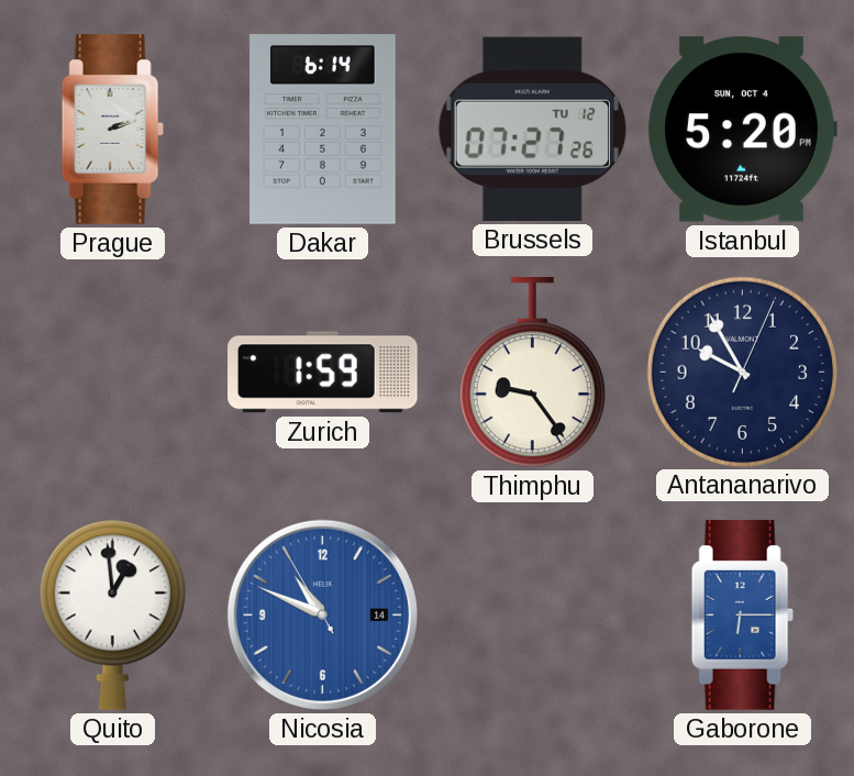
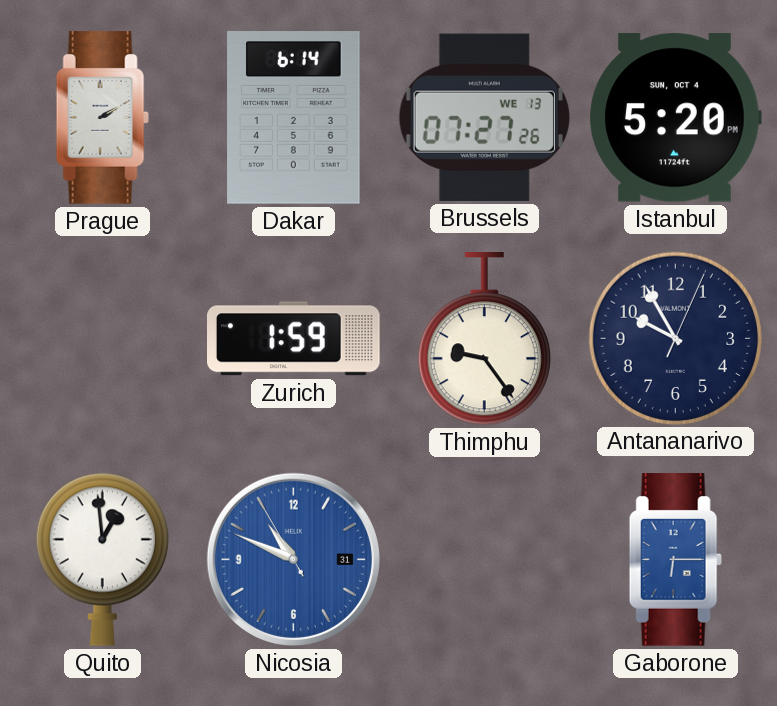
Prague: 2:12 -> 2:10
Brussels date: TU 12 -> WE 13
Nicosia date: 14 -> 31
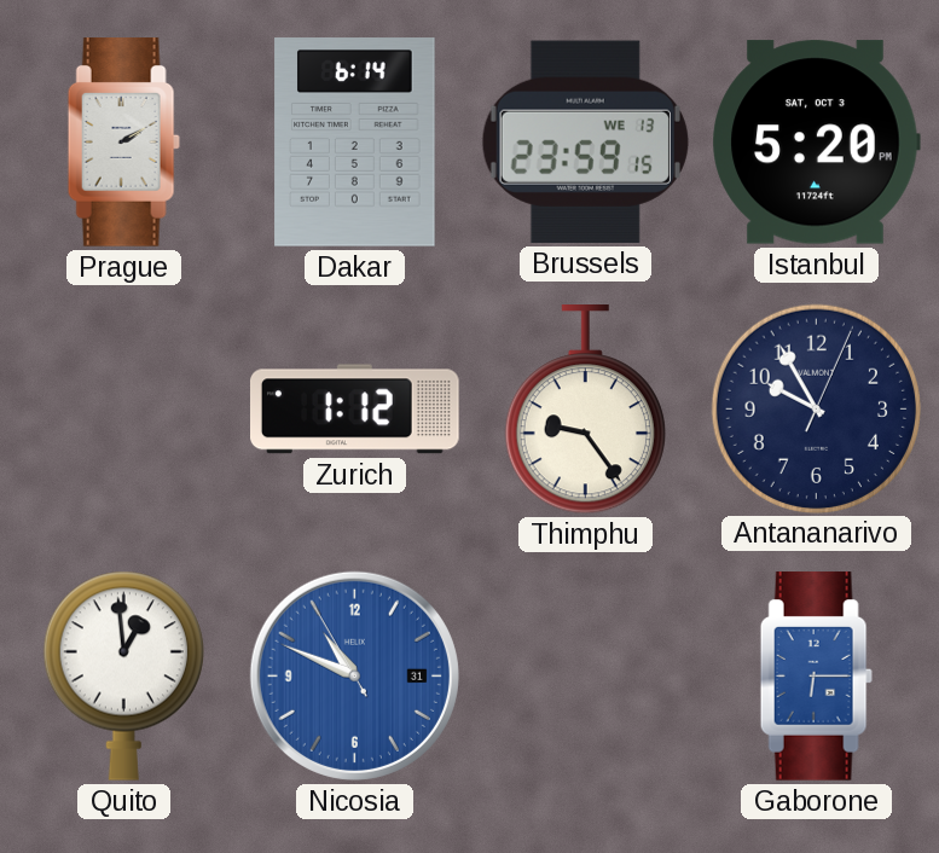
Brussels: 07:27 -> 23:59
Istanbul date: SUN, OCT 4 -> SAT, OCT 3
Zurich: 1:59 -> 1:12
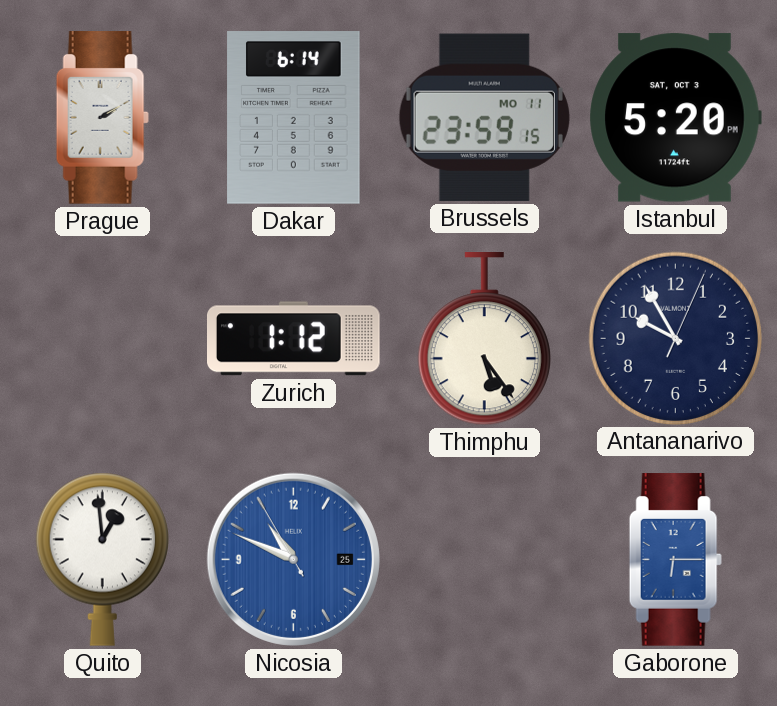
Brussels date: WE 13 -> MO 11
Thimphu: 9:24 -> 5:24
Nicosia date: 31 -> 25
